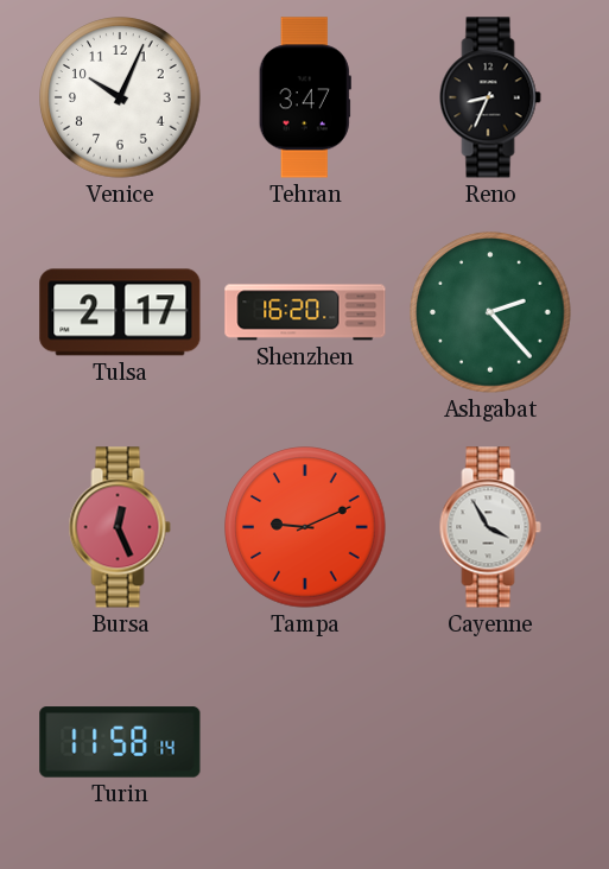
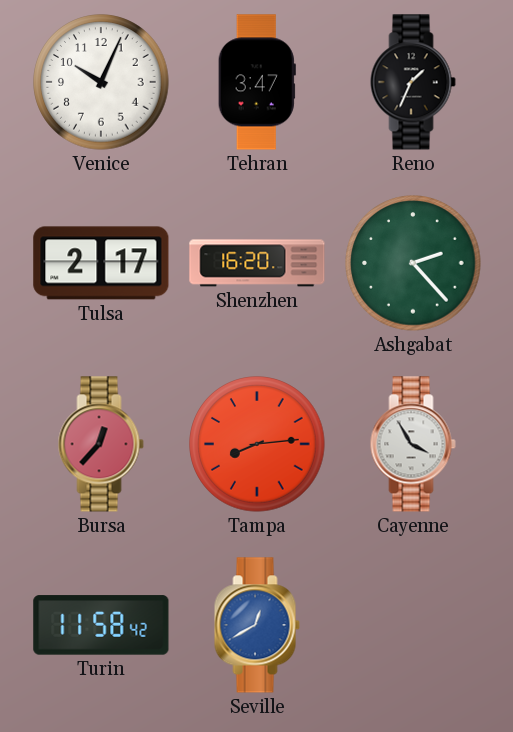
Reno: 8:34 -> 1:34
Bursa: 12:26 -> 12:37
Tampa: 9:11 -> 8:14
Turin: 11:58:14 -> 11:58:42
Seville: none -> 12:40
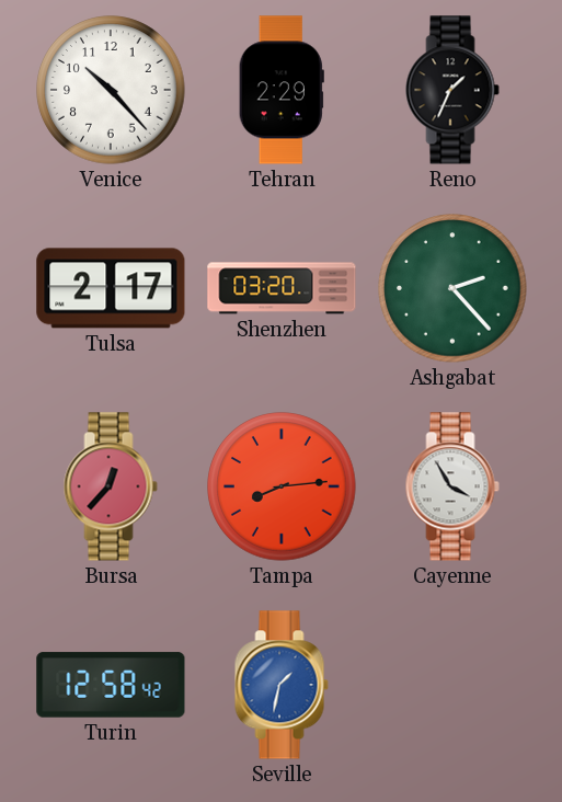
Venice: 10:04 -> 10:23
Tehran: 3:47 -> 2:29
Shenzhen: 16:20 -> 03:20
Turin: 11:58 -> 12:58
Seville: 12:40 -> 1:32
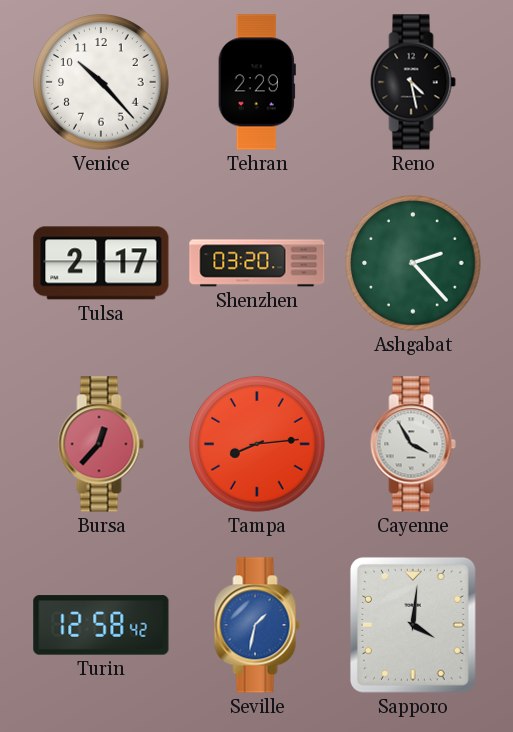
Reno: 1:34 -> 4:28
Sapporo: none -> 4:01
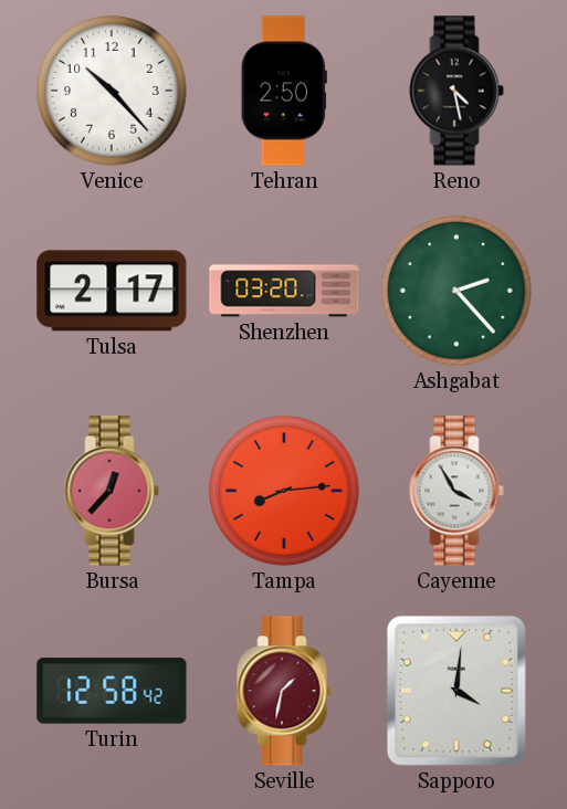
Tehran: 2:29 -> 2:50
Seville dial: blue -> burgundy
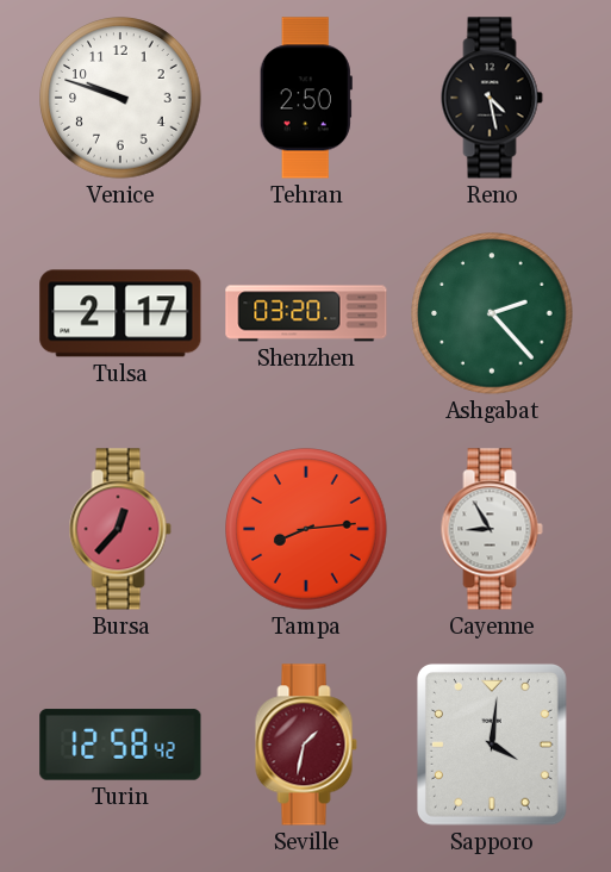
Venice: 10:23 -> 9:48
Cayenne: 3:55 -> 8:55
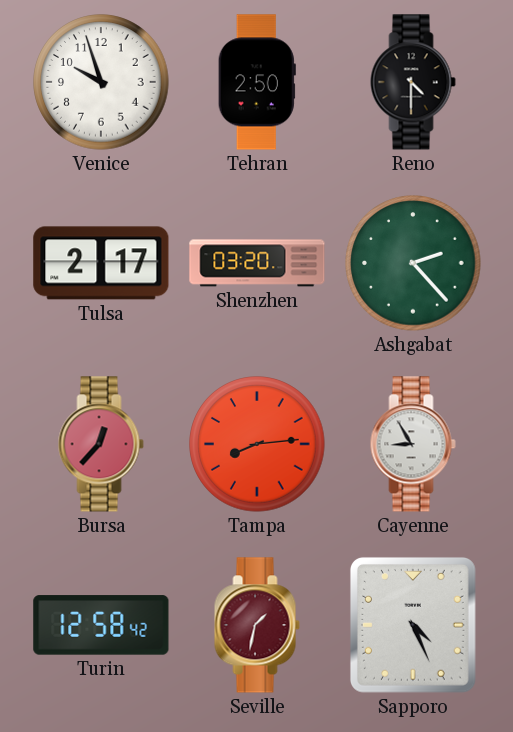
Venice: 9:48 -> 9:57
Reno: 4:28 -> 4:30
Sapporo: 4:01 -> 4:26
